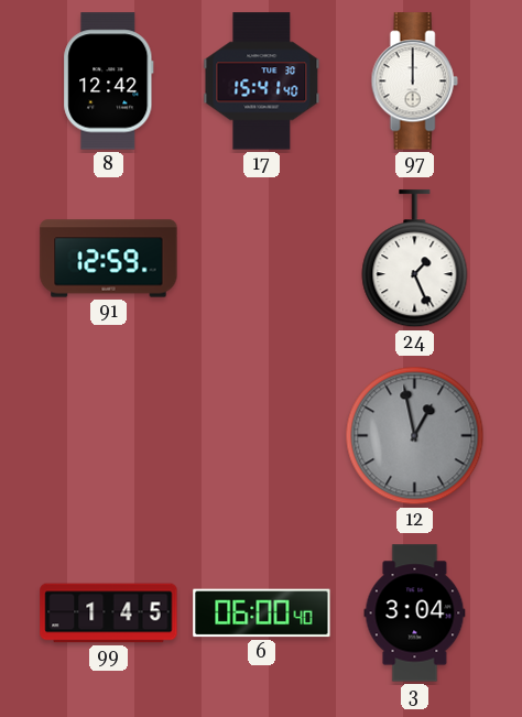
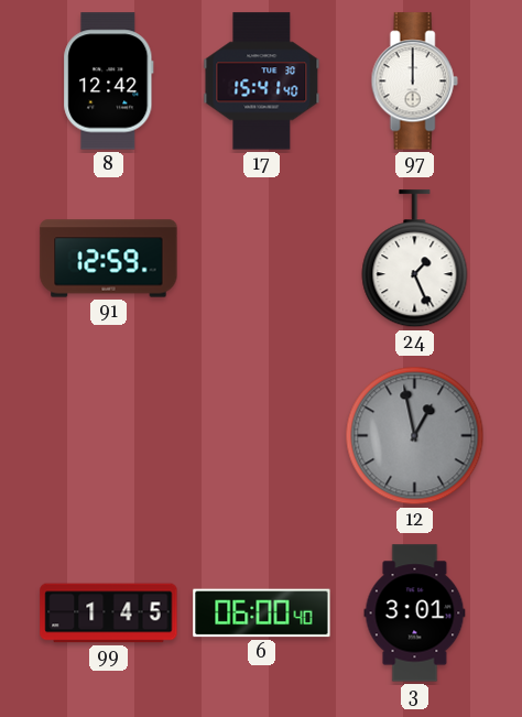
3: 3:04 -> 3:01
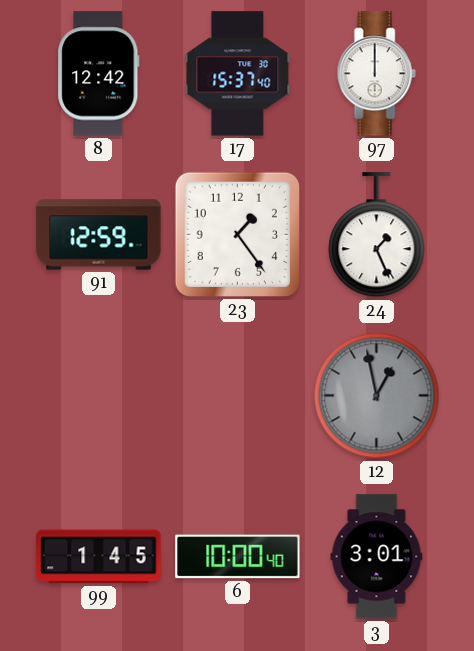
17: 15:41 -> 15:37
23: none -> 1:24
6: 06:00 -> 10:00
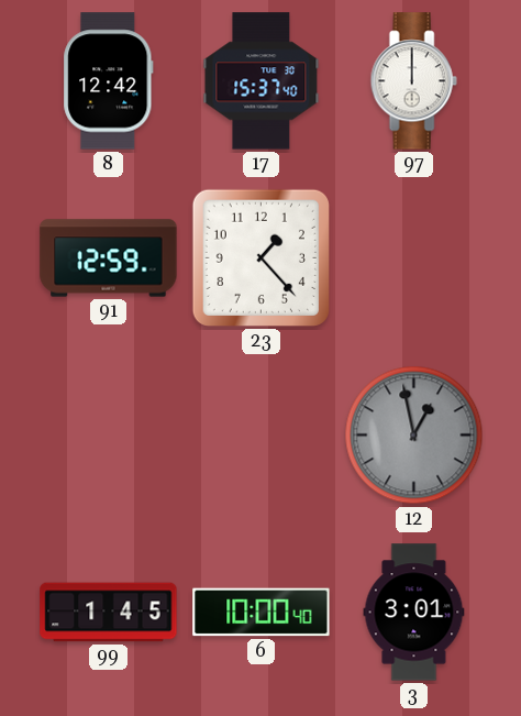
23: 1:24 -> 1:23
24: 1:26 -> none
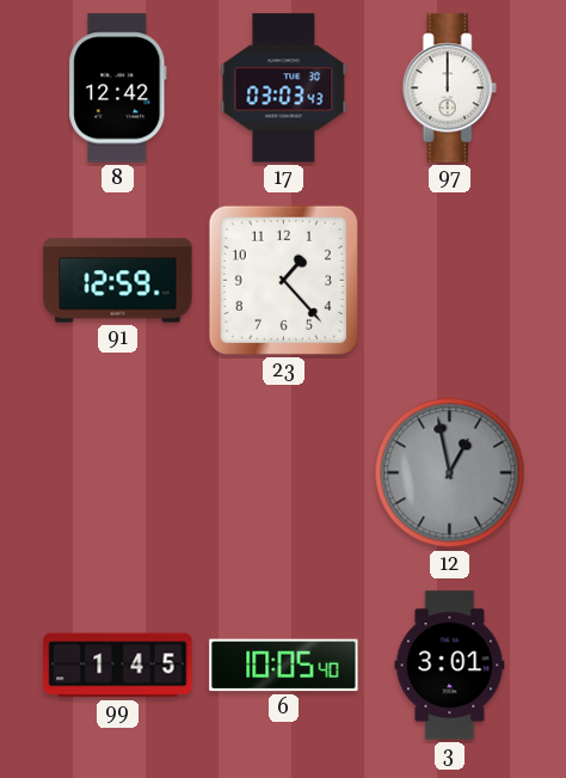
17: 15:37 -> 03:03
6: 10:00 -> 10:05
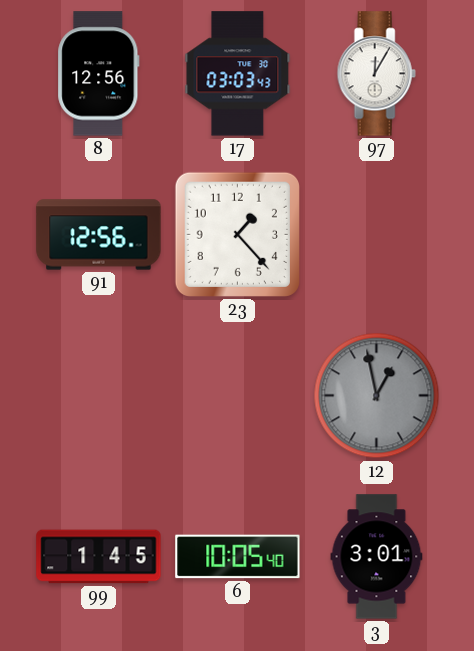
8: 12:42 -> 12:56
97: 12:00 -> 12:05
91: 12:59 -> 12:56
